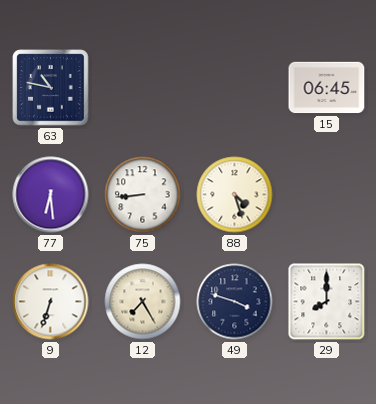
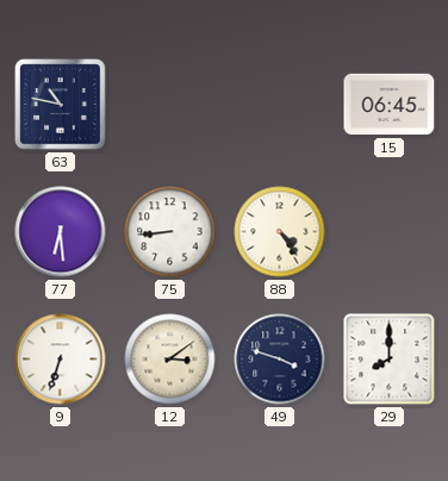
88: 4:27 -> 4:24
12: 7:25 -> 3:09
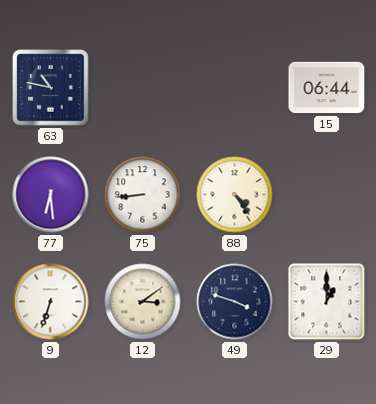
15: 06:45 -> 06:44
29: 8:00 -> 1:00
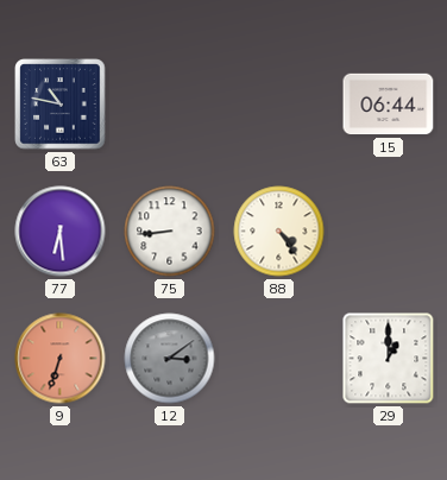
9 dial: white -> salmon
12 dial: cream -> grey
49: 3:48 -> none
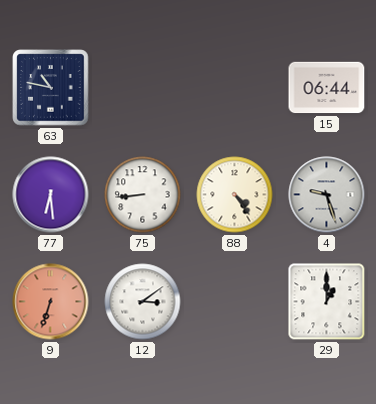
4: none -> 9:27
12 dial: grey -> white
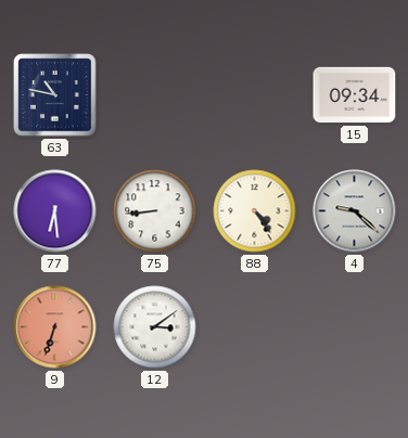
15: 06:44 -> 09:34
4: 9:27 -> 9:22
29: 1:00 -> none
